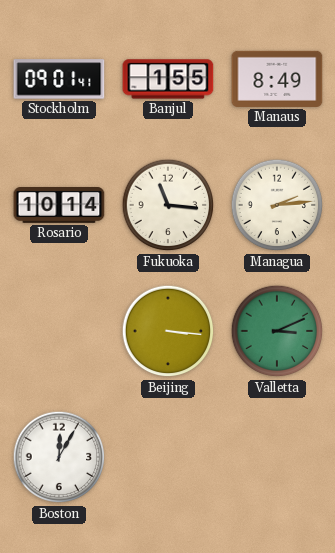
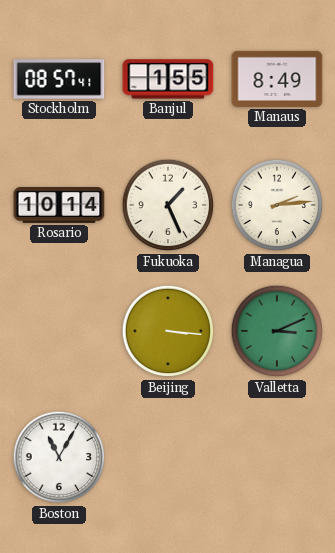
Stockholm: 09:01 -> 08:57
Fukuoka: 11:16 -> 1:26
Boston: 12:05 -> 11:05
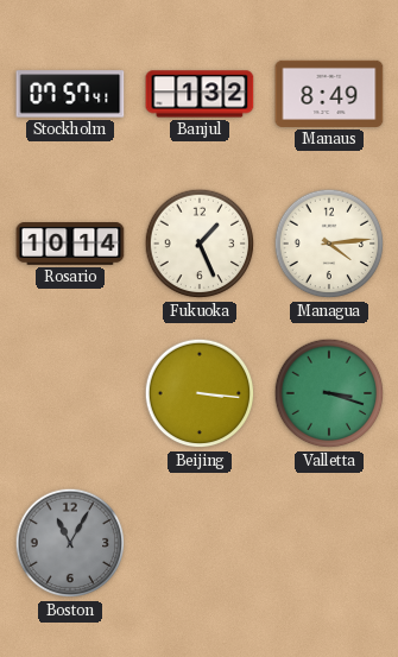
Stockholm: 08:57 -> 07:57
Banjul: 1:55 -> 1:32
Managua: 2:14 -> 4:14
Valletta: 3:11 -> 3:18
Boston dial: white -> grey
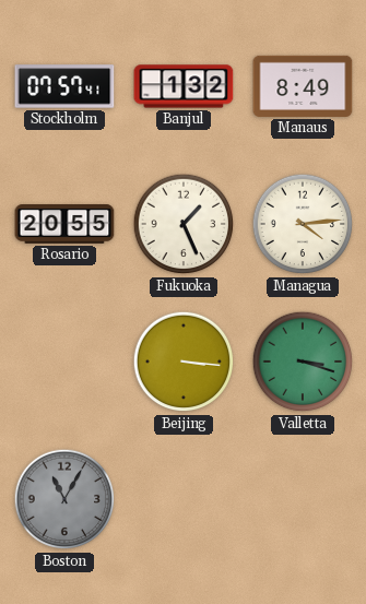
Rosario: 10:14 -> 20:55
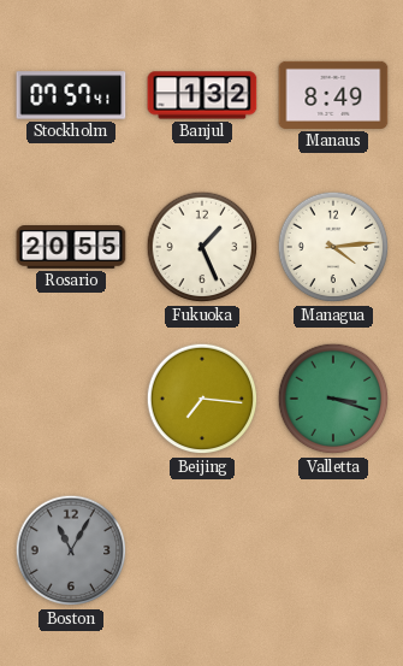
Beijing: 3:16 -> 7:16
